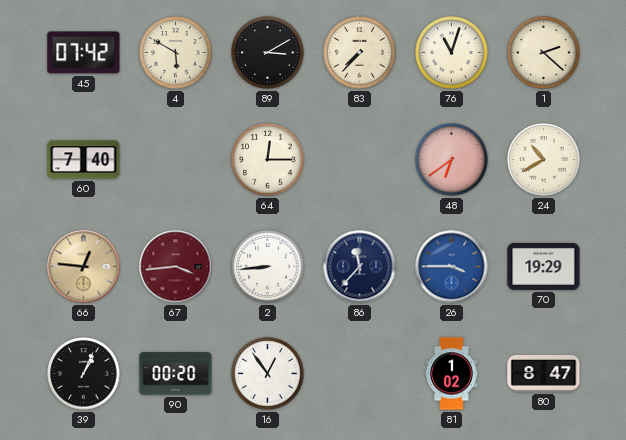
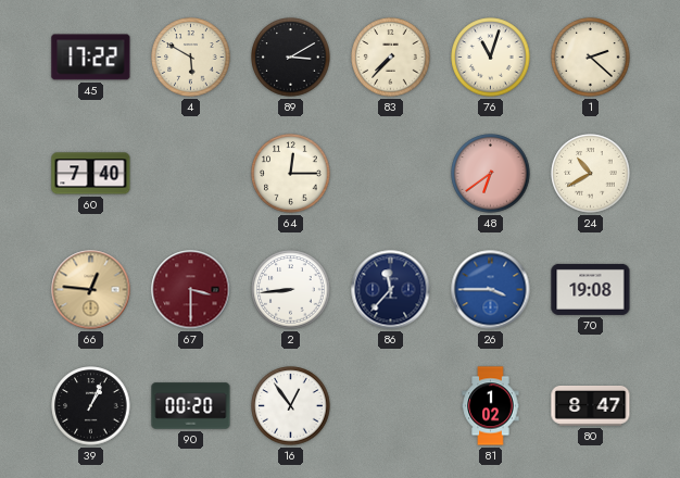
45: 07:42 -> 17:22
67: 3:44 -> 3:30
70: 19:29 -> 19:08
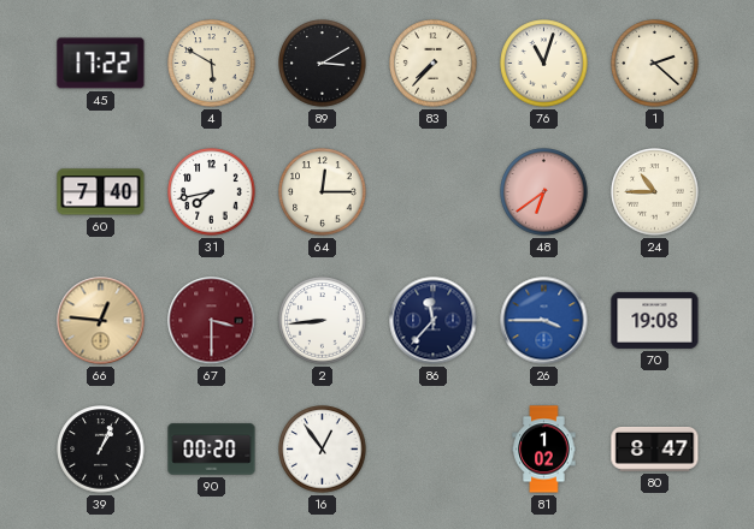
31: none -> 7:43
24: 10:40 -> 10:45
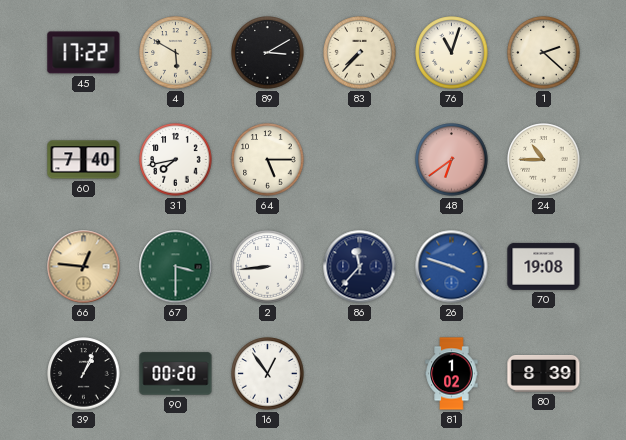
64: 12:15 -> 5:15
67 dial: burgundy -> green
26: 3:45 -> 3:48
80: 8:47 -> 8:39
